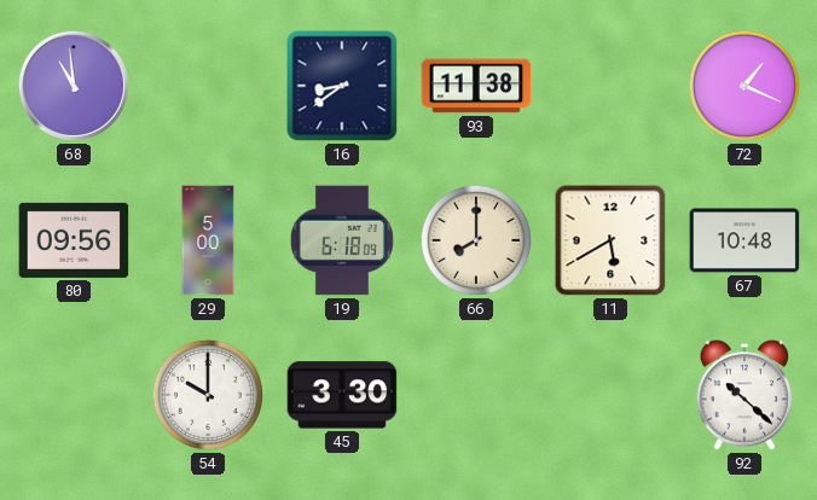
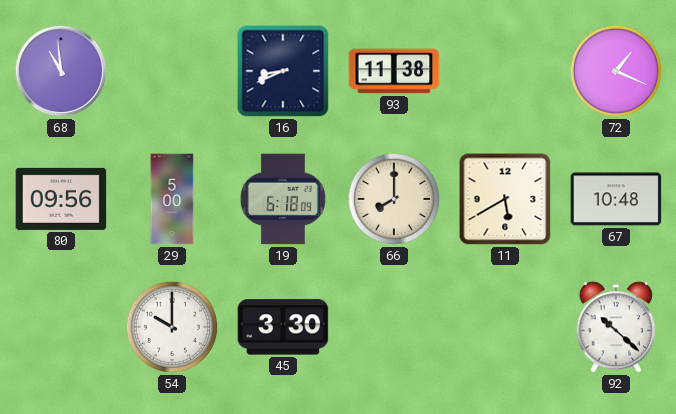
16: 8:39 -> 8:41
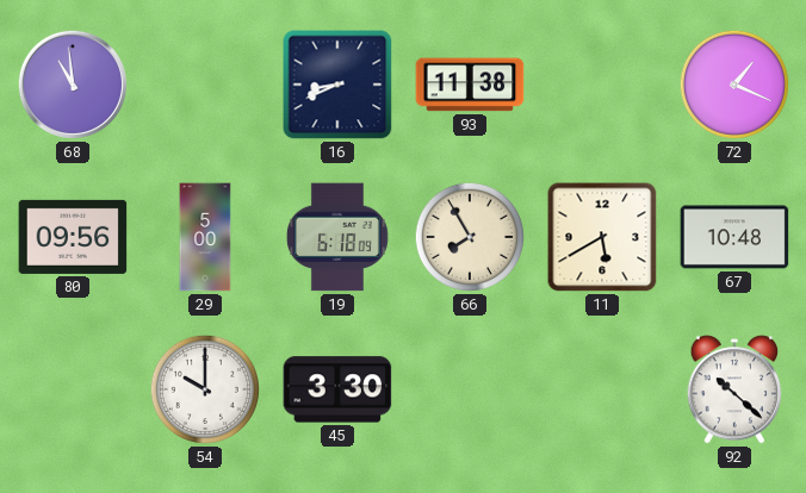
66: 8:00 -> 7:55
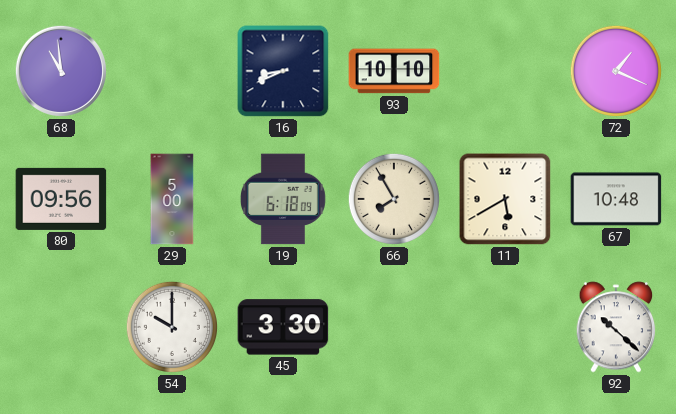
93: 11:38 -> 10:10
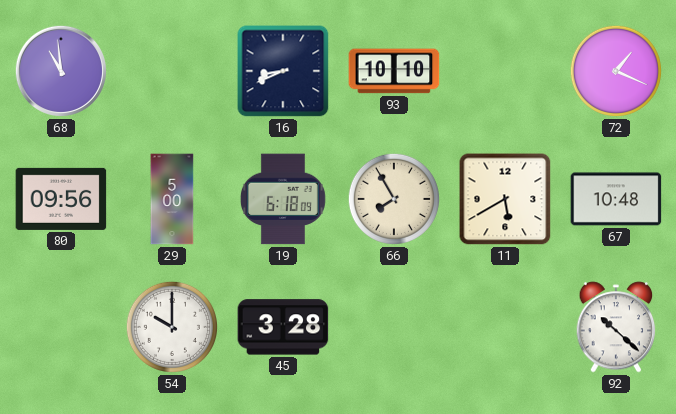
45: 3:30 -> 3:28
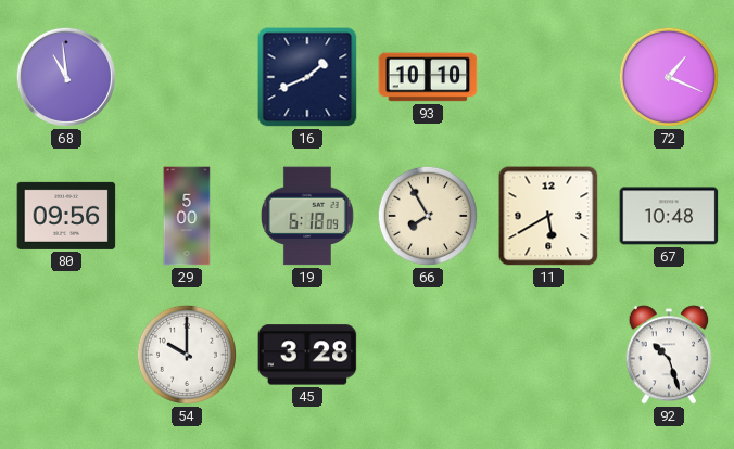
16: 8:41 -> 1:41
92: 10:22 -> 10:27
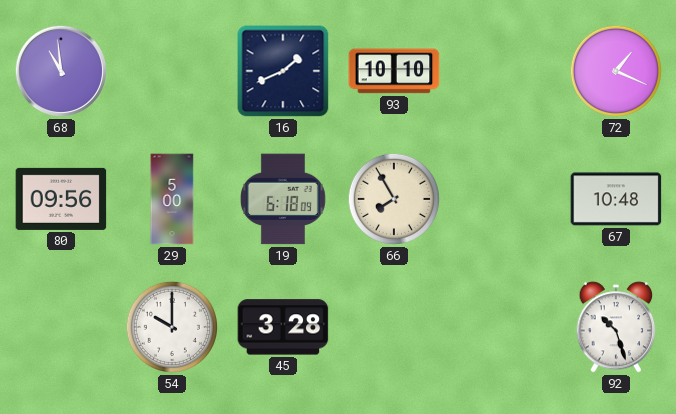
11: 5:40 -> none
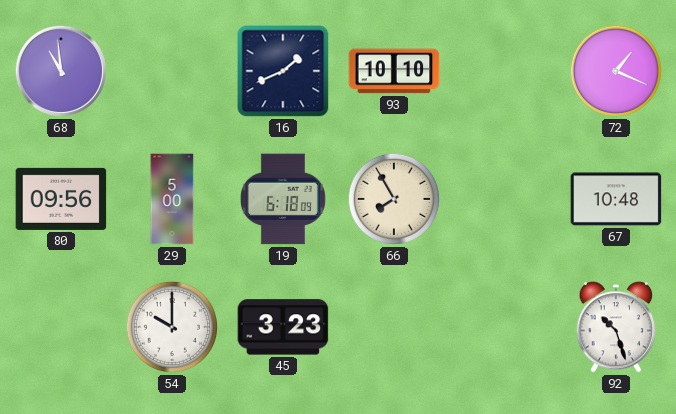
45: 3:28 -> 3:23
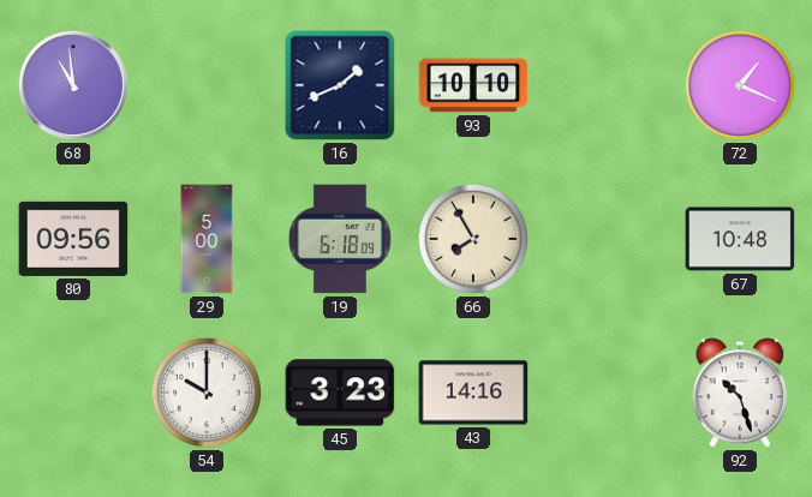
43: none -> 14:16
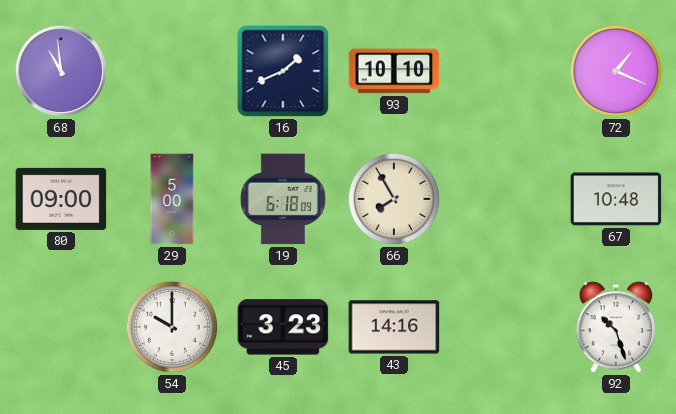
80: 09:56 -> 09:00
